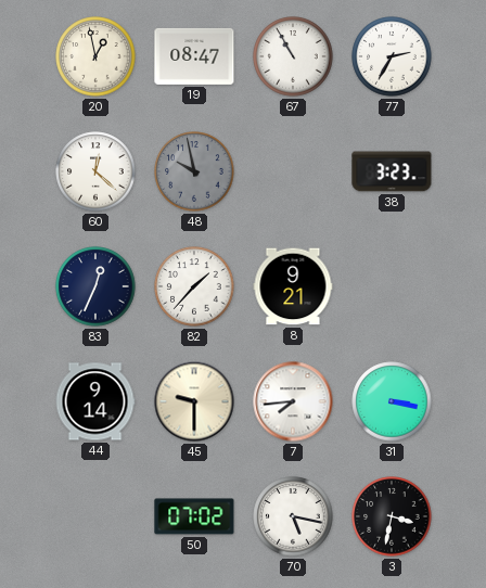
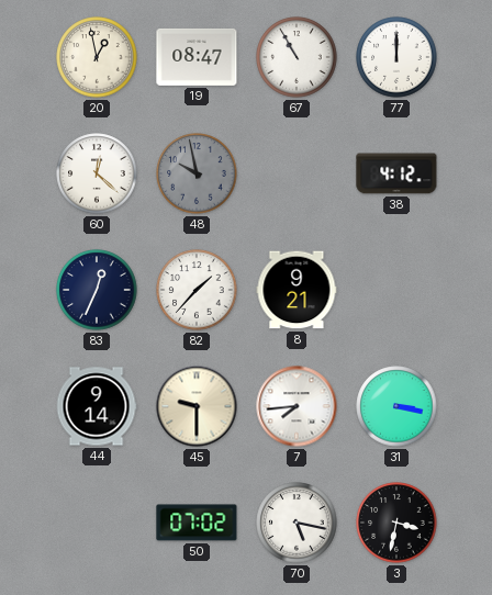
77: 2:35 -> 12:00
38: 3:23 -> 4:12
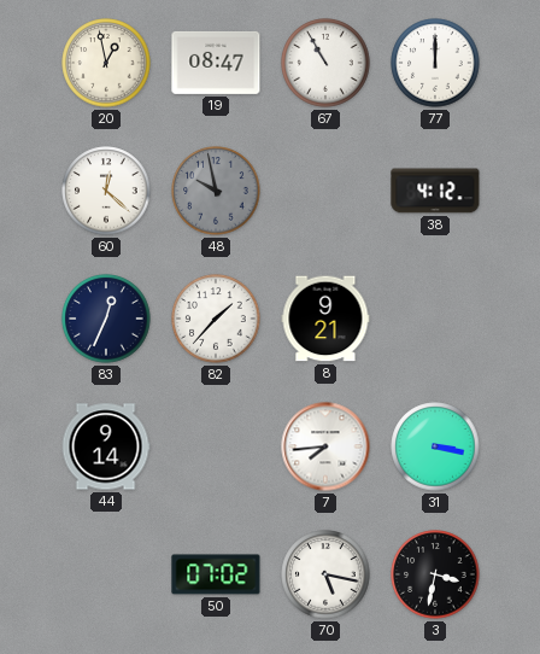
45: 9:30 -> none
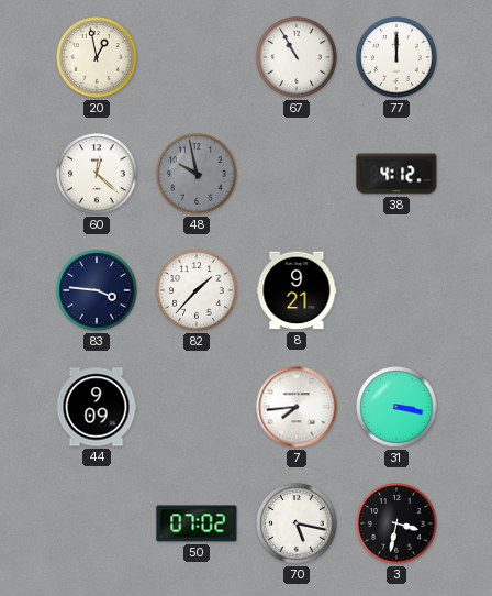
19: 08:47 -> none
83: 12:34 -> 3:46
44: 9:14 -> 9:09
